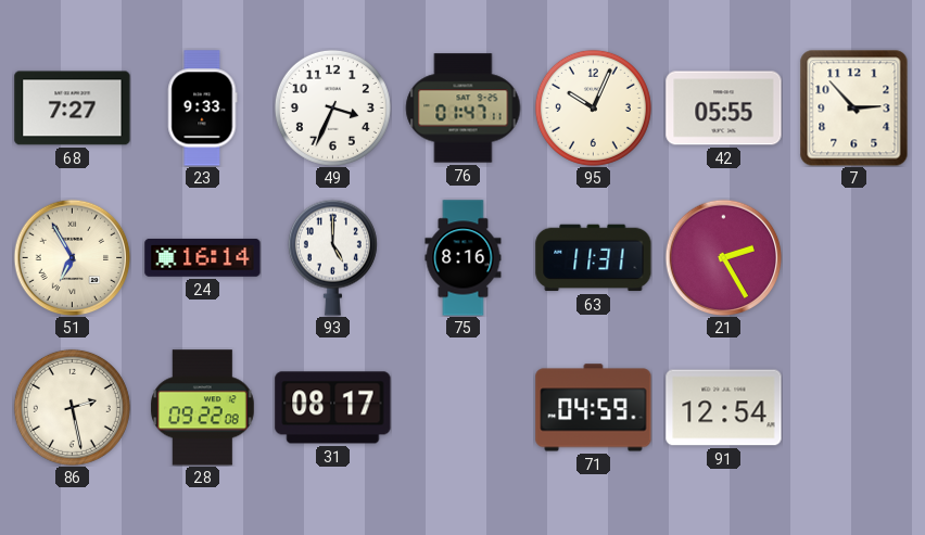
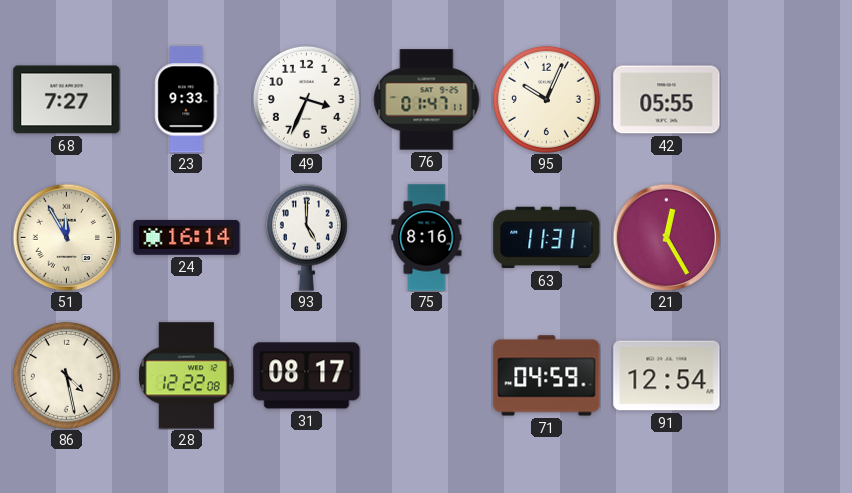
7: 2:53 -> none
51: 6:55 -> 11:55
21: 2:25 -> 12:25
86: 2:28 -> 4:28
28: 09:22 -> 12:22
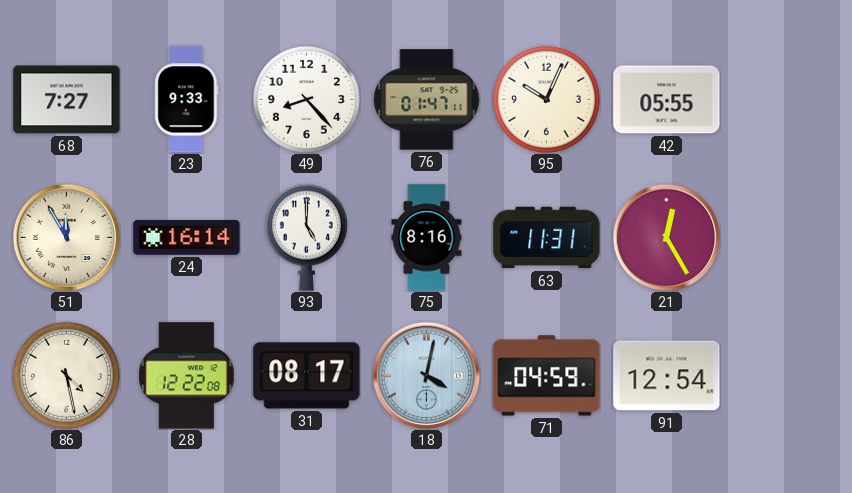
49: 3:34 -> 8:23
18: none -> 4:02
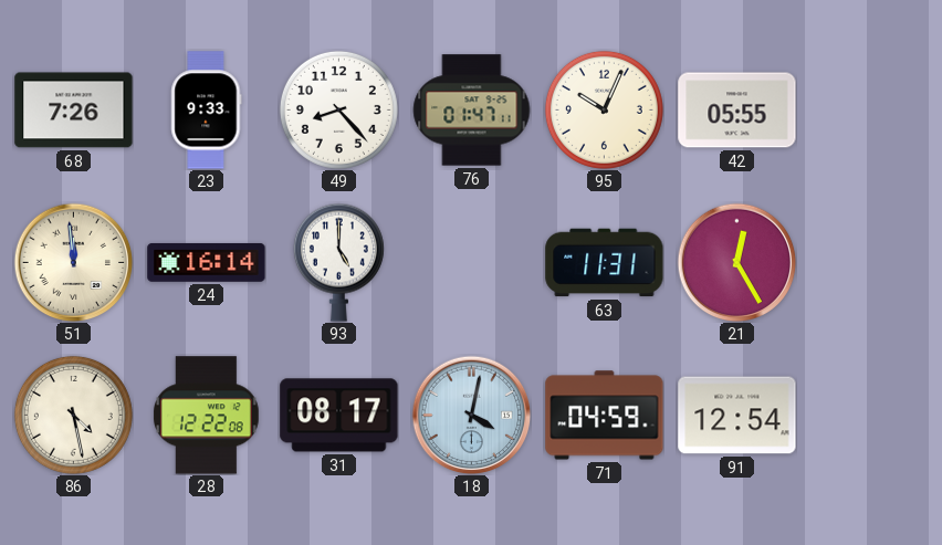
68: 7:27 -> 7:26
51: 11:55 -> 11:59
75: 8:16 -> none
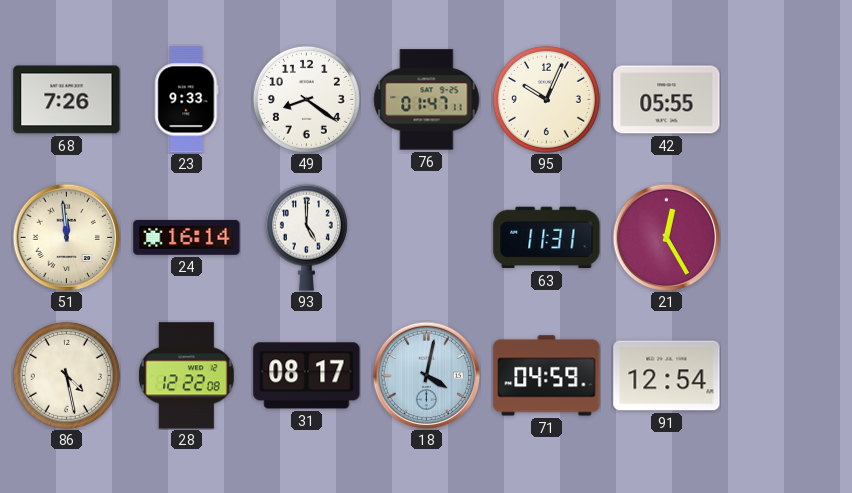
49: 8:23 -> 8:21
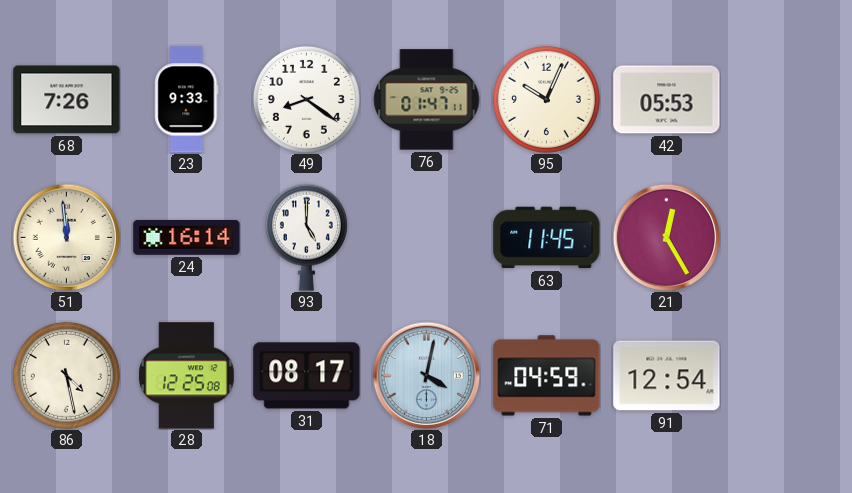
42: 05:55 -> 05:53
63: 11:31 -> 11:45
28: 12:22 -> 12:25
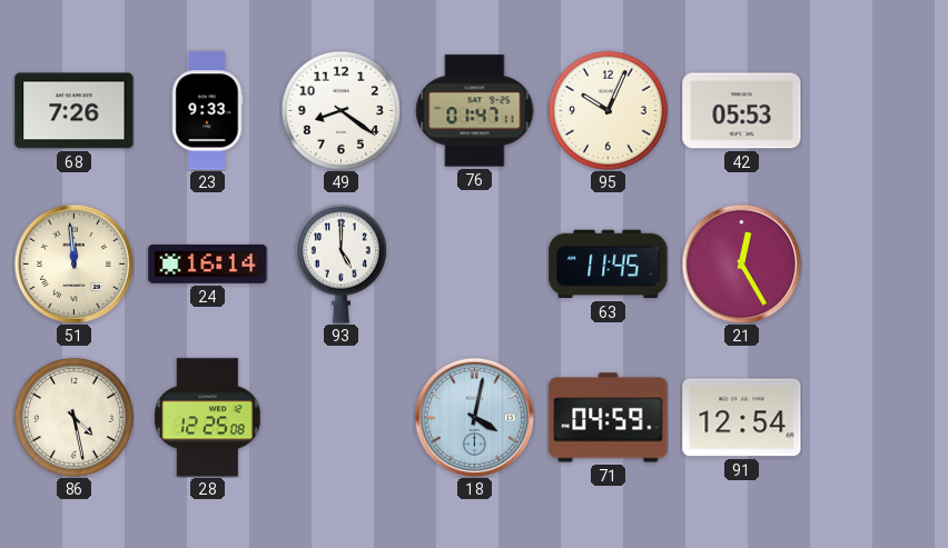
31: 08:17 -> none
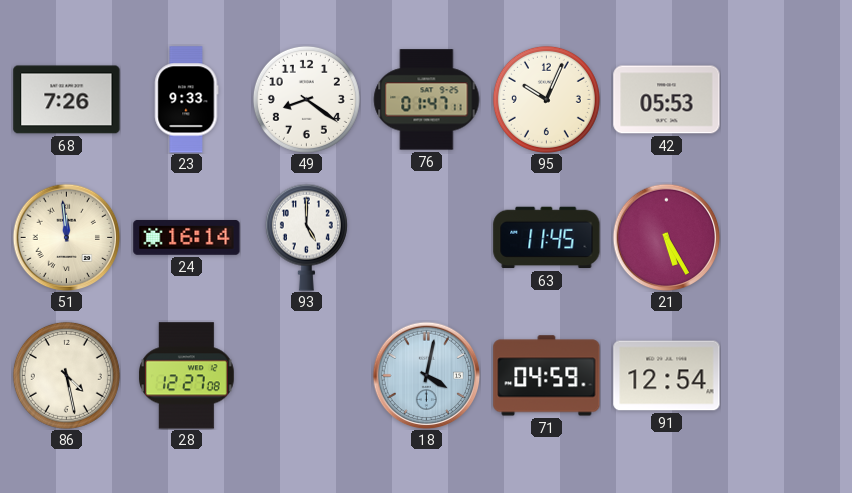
21: 12:25 -> 5:25
28: 12:25 -> 12:27
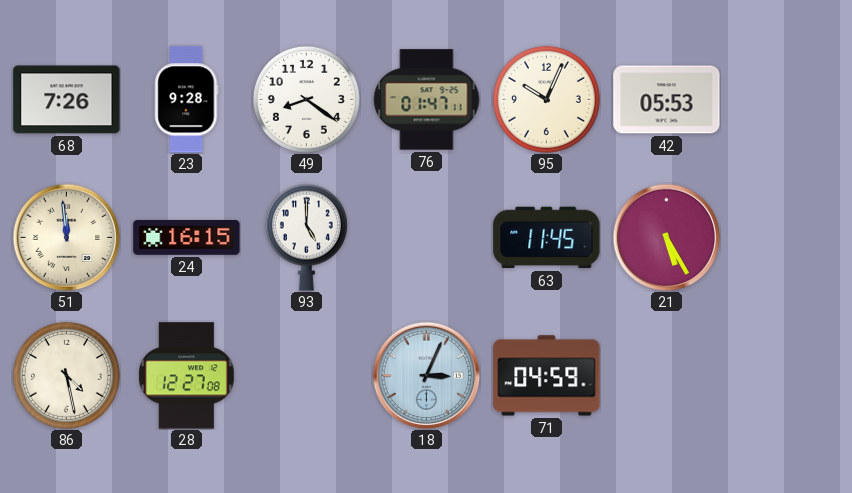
23: 9:33 -> 9:28
24: 16:14 -> 16:15
18: 4:02 -> 3:04
91: 12:54 -> none
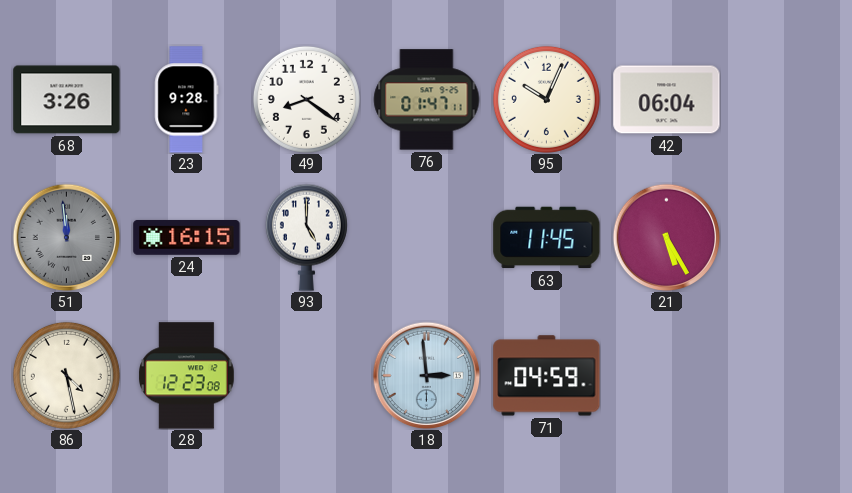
68: 7:26 -> 3:26
42: 05:53 -> 06:04
51 dial: cream -> grey
28: 12:27 -> 12:23
18: 3:04 -> 2:59
